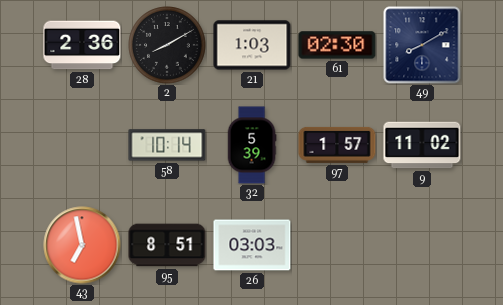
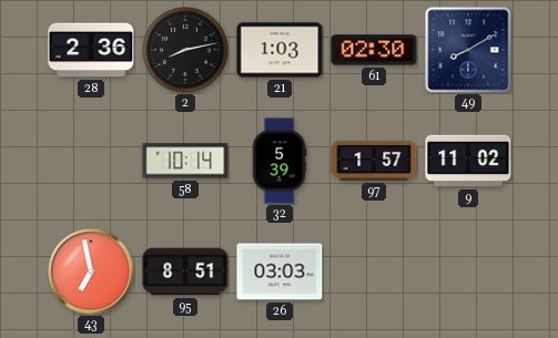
2: 8:10 -> 8:13
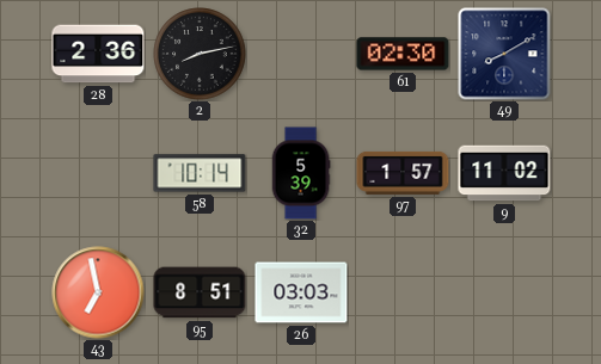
21: 1:03 -> none
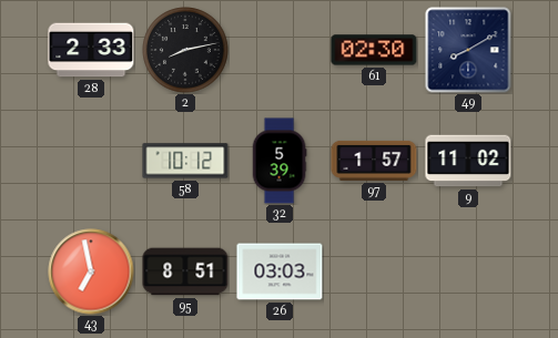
28: 2:36 -> 2:33
58: 10:14 -> 10:12
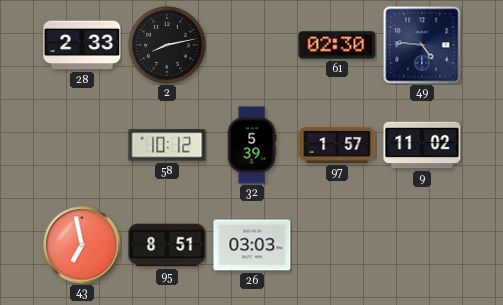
49: 8:10 -> 4:46
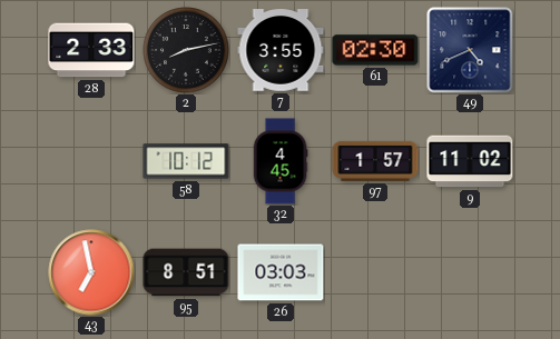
7: none -> 3:55
49: 4:46 -> 4:41
32: 5:39 -> 4:45
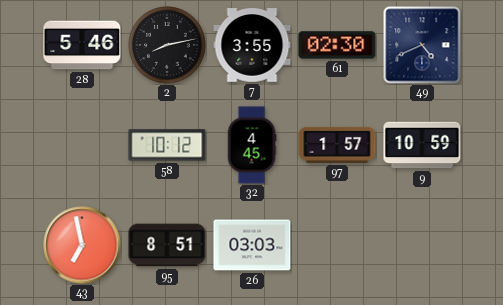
28: 2:33 -> 5:46
9: 11:02 -> 10:59
